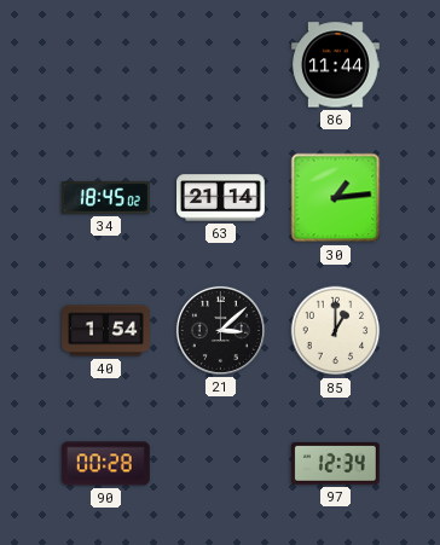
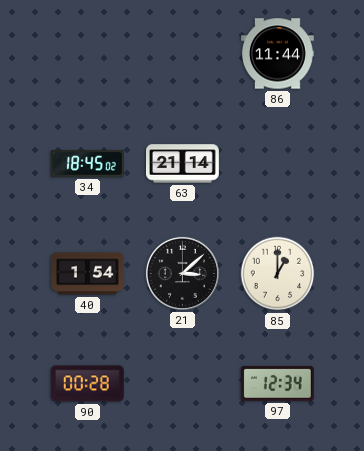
30: 1:14 -> none
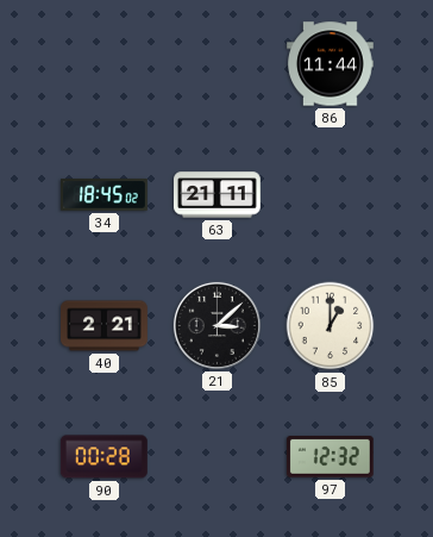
63: 21:14 -> 21:11
40: 1:54 -> 2:21
97: 12:34 -> 12:32
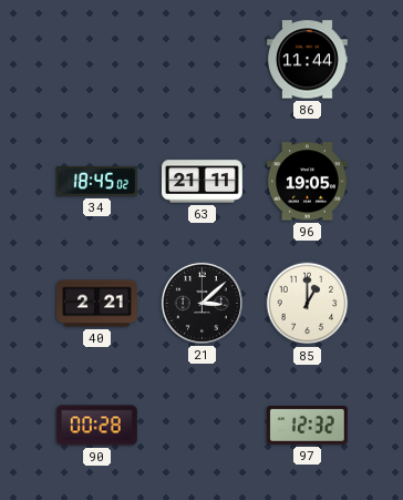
96: none -> 19:05
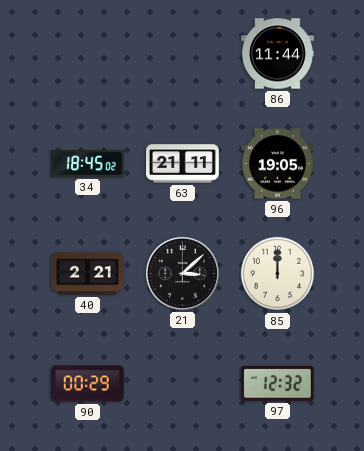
85: 1:00 -> 12:00
90: 00:28 -> 00:29
